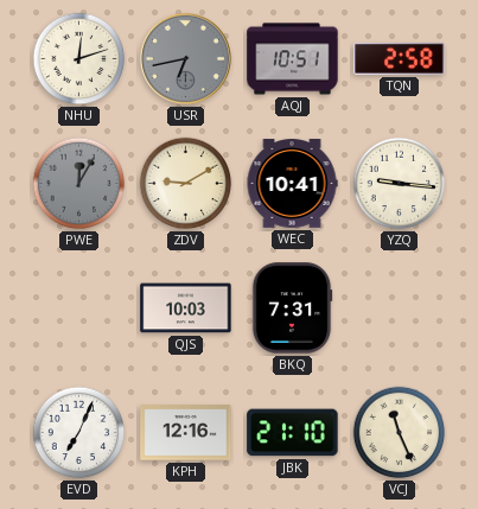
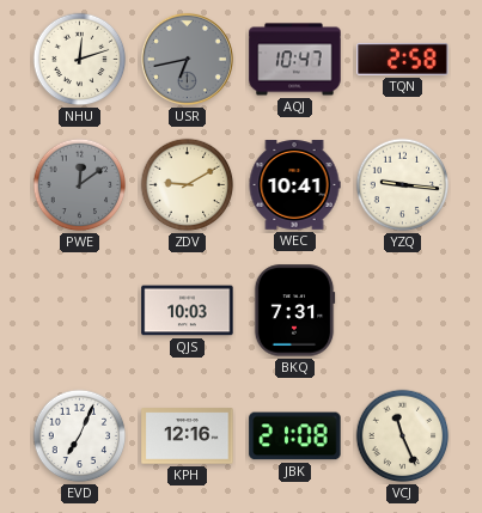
AQJ: 10:51 -> 10:47
PWE: 12:05 -> 12:09
JBK: 21:10 -> 21:08
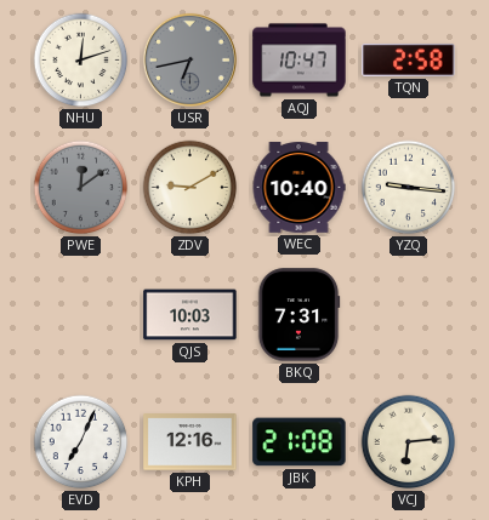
WEC: 10:41 -> 10:40
VCJ: 11:26 -> 6:14
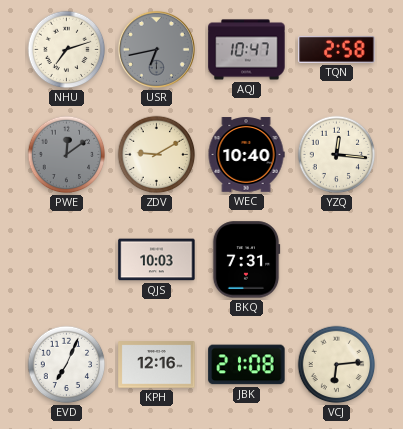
NHU: 12:12 -> 7:12
YZQ: 9:16 -> 12:16
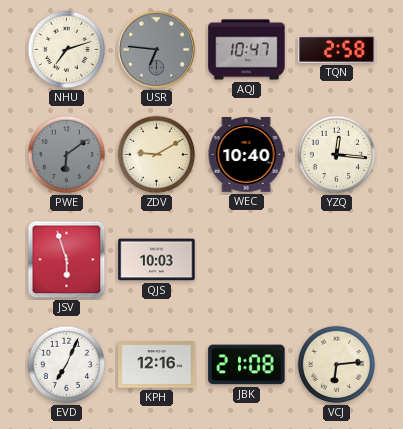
USR: 6:43 -> 6:46
PWE: 12:09 -> 6:09
JSV: none -> 5:57
BKQ: 7:31 -> none
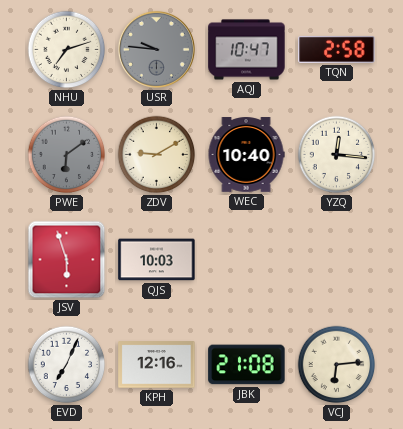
USR: 6:46 -> 9:46
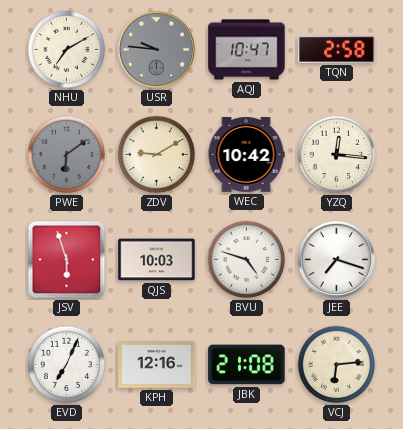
NHU: 7:12 -> 7:10
WEC: 10:40 -> 10:42
BVU: none -> 4:48
JEE: none -> 7:18
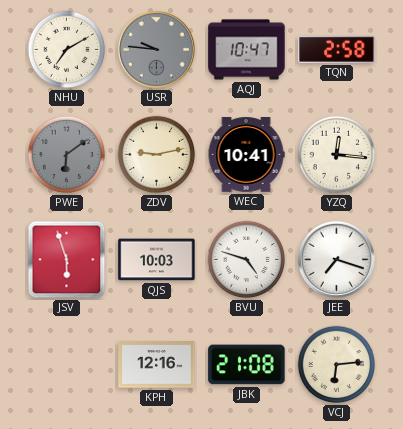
ZDV: 9:10 -> 9:13
WEC: 10:42 -> 10:41
EVD: 7:04 -> none
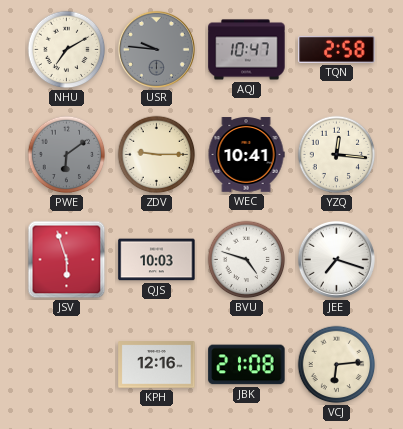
ZDV: 9:13 -> 9:15
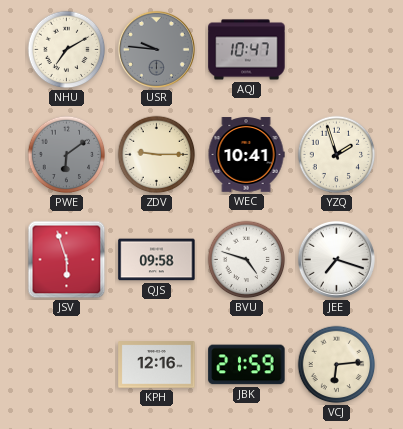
TQN: 2:58 -> none
YZQ: 12:16 -> 1:57
QJS: 10:03 -> 09:58
JBK: 21:08 -> 21:59
